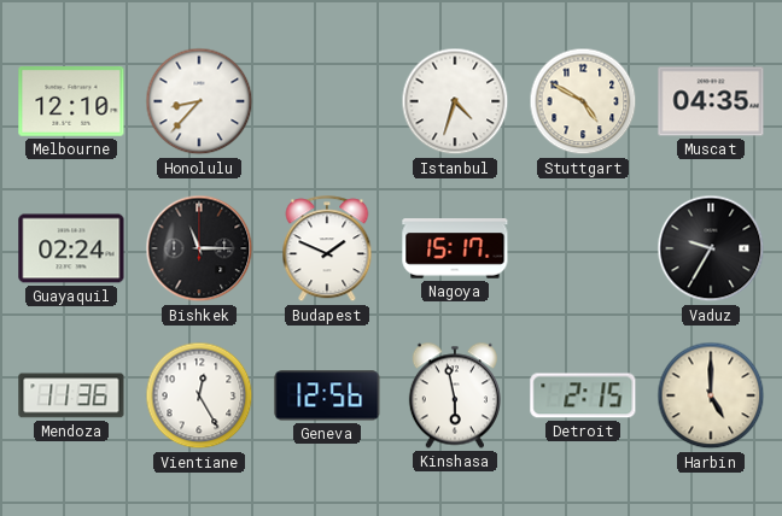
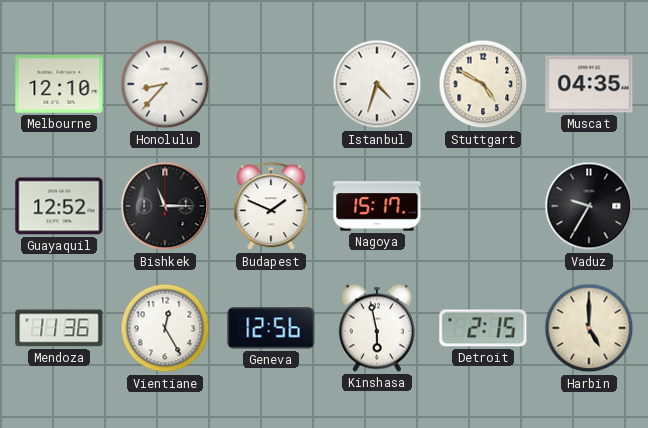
Guayaquil: 02:24 -> 12:52
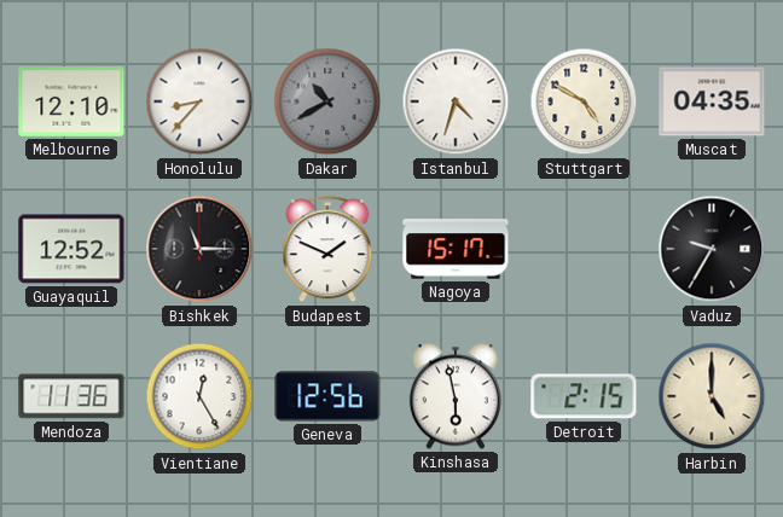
Dakar: none -> 10:40
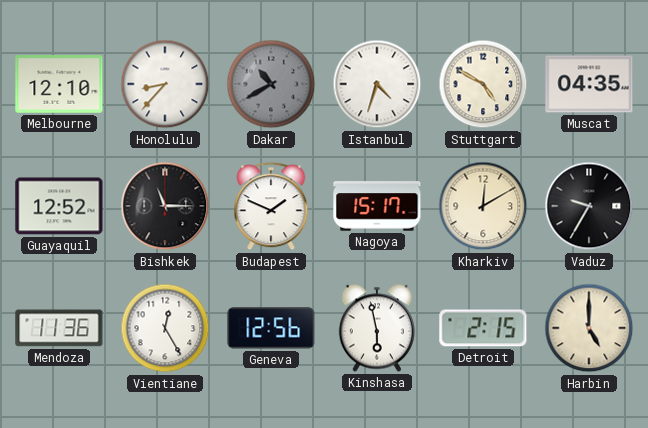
Kharkiv: none -> 12:10
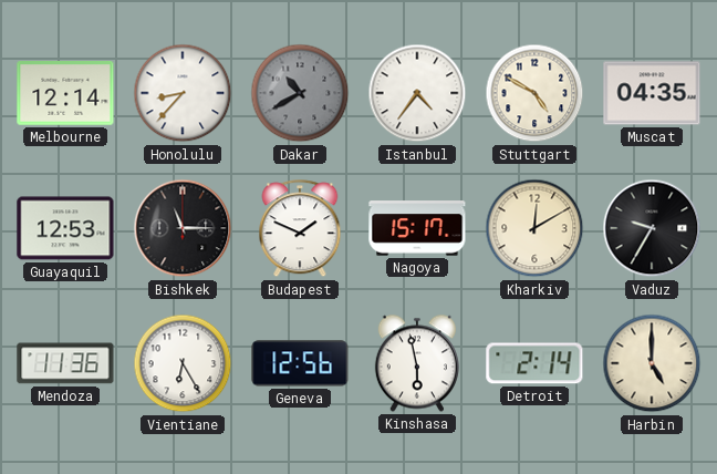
Melbourne: 12:10 -> 12:14
Istanbul: 4:33 -> 4:36
Guayaquil: 12:52 -> 12:53
Vientiane: 12:25 -> 6:25
Detroit: 2:15 -> 2:14
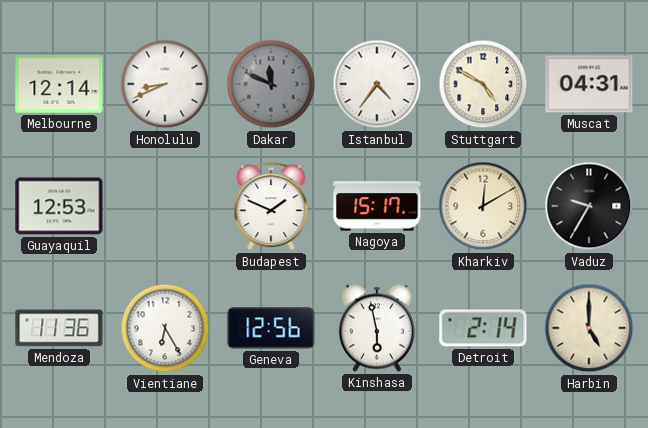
Honolulu: 8:37 -> 8:41
Dakar: 10:40 -> 11:49
Muscat: 04:35 -> 04:31
Bishkek: 11:15 -> none
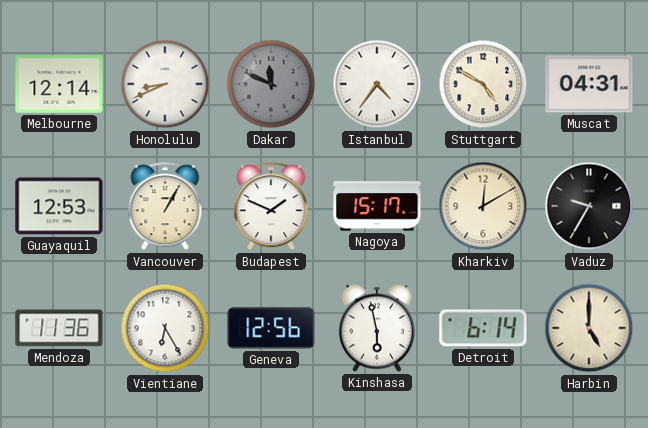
Vancouver: none -> 1:05
Detroit: 2:14 -> 6:14
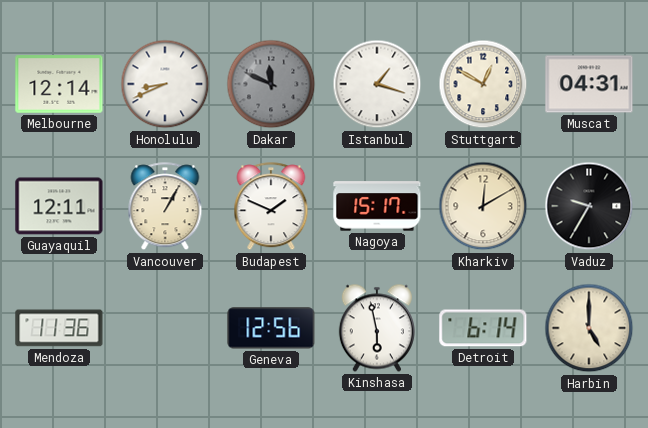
Istanbul: 4:36 -> 1:18
Stuttgart: 4:50 -> 12:50
Guayaquil: 12:53 -> 12:11
Vientiane: 6:25 -> none
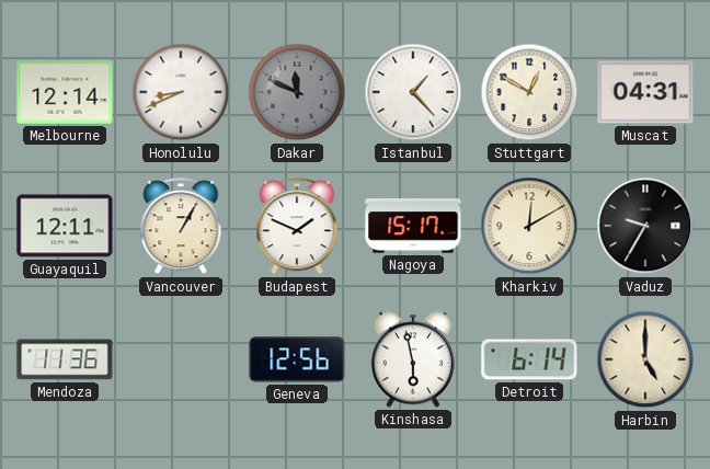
Istanbul: 1:18 -> 1:23
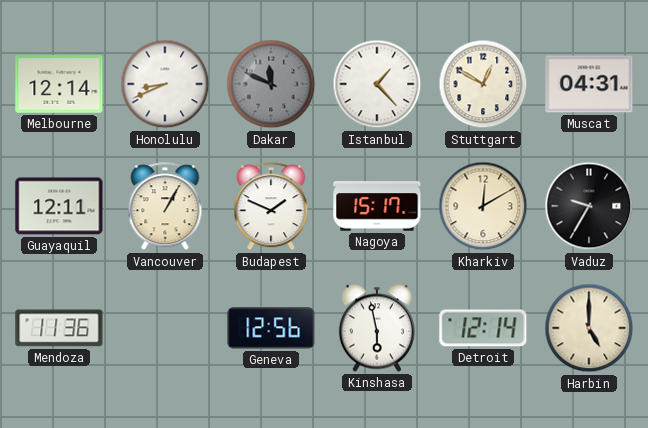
Detroit: 6:14 -> 12:14
